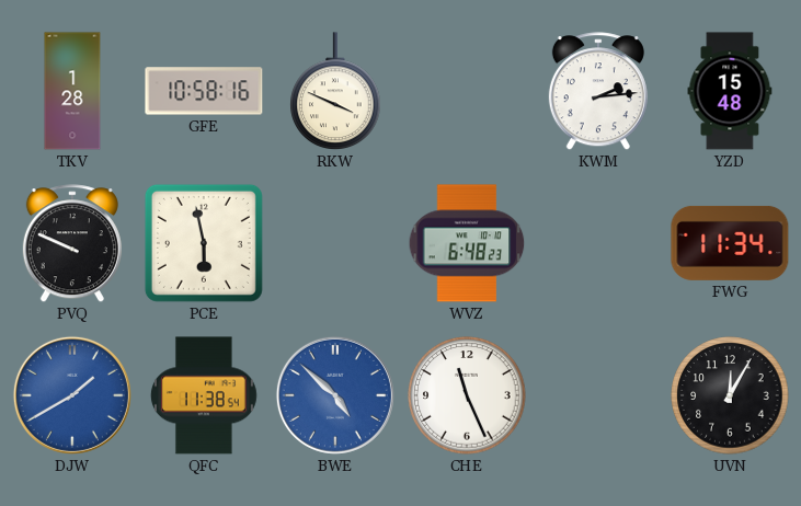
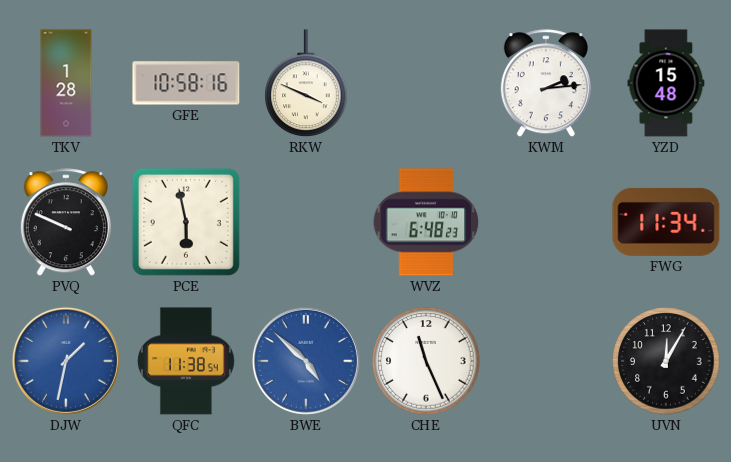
DJW: 1:40 -> 1:32
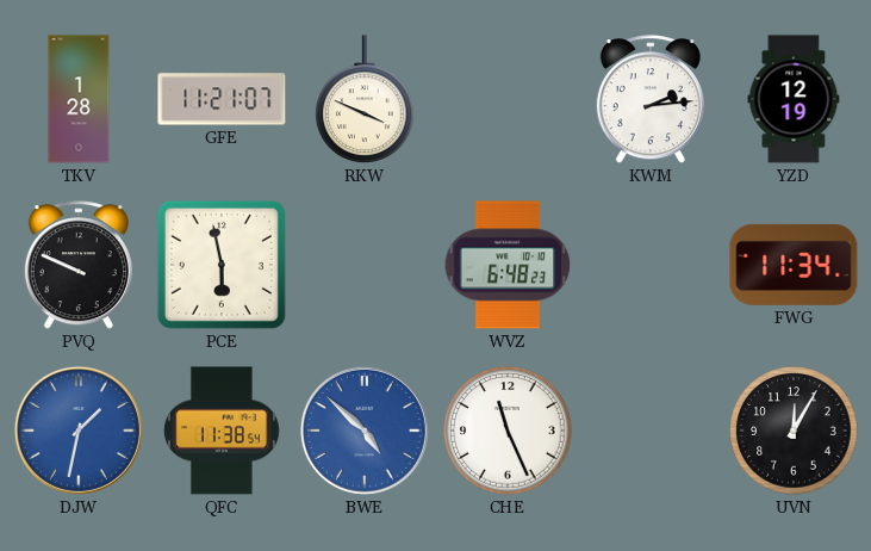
GFE: 10:58 -> 11:21
YZD: 15:48 -> 12:19
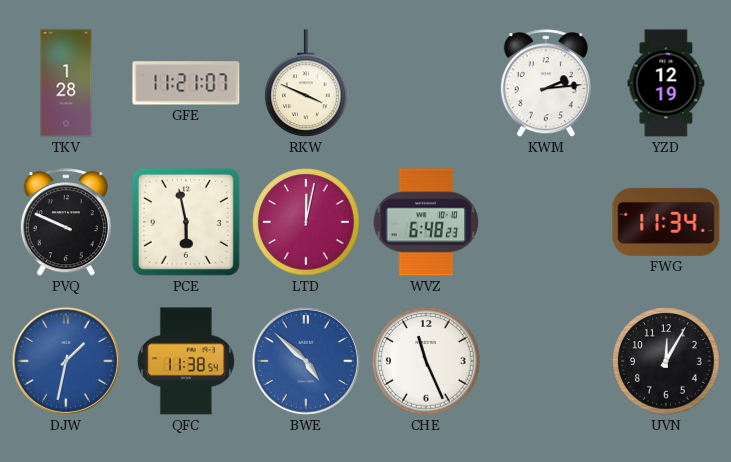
LTD: none -> 12:02
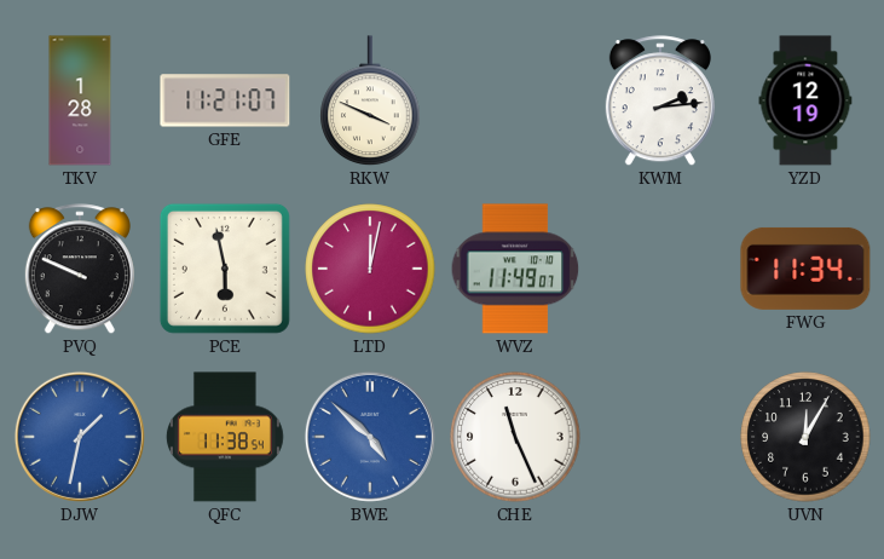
WVZ: 6:48 -> 11:49
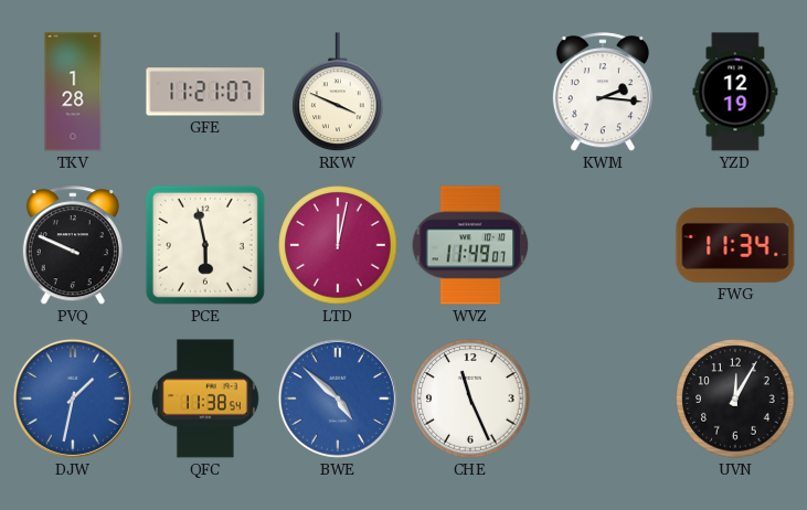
KWM: 2:14 -> 2:16
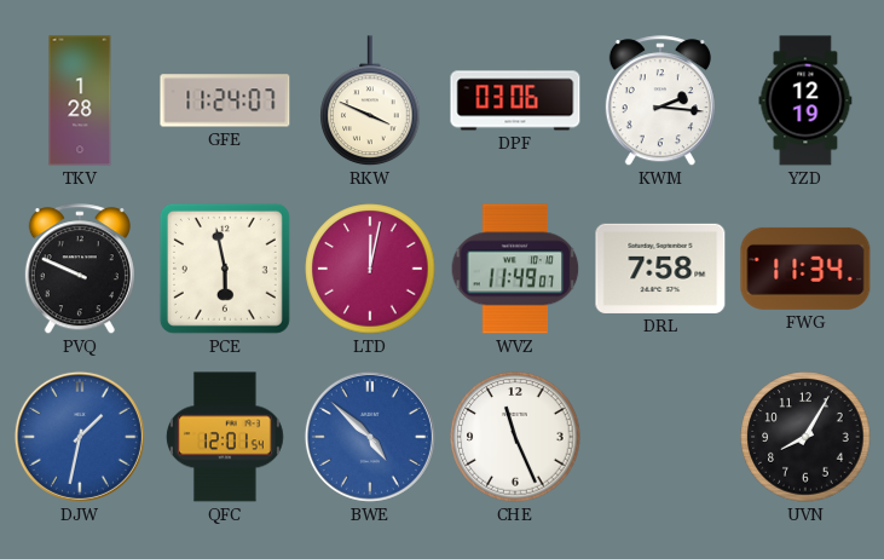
GFE: 11:21 -> 11:24
DPF: none -> 03:06
DRL: none -> 7:58
QFC: 11:38 -> 12:01
UVN: 12:05 -> 8:05
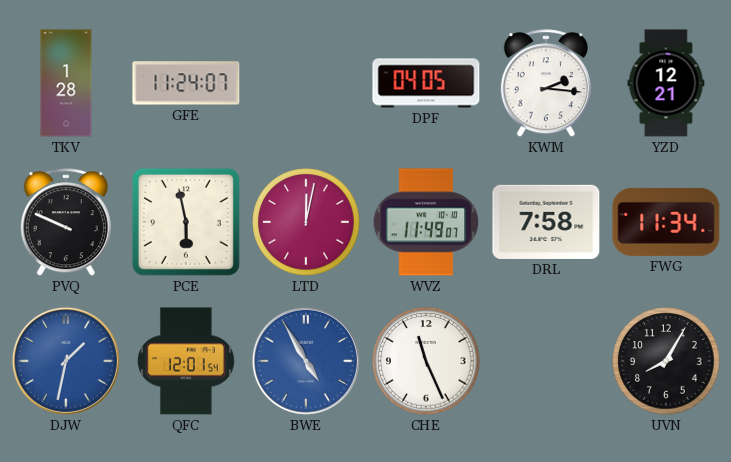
RKW: 3:49 -> none
DPF: 03:06 -> 04:05
YZD: 12:19 -> 12:21
BWE: 4:52 -> 4:55
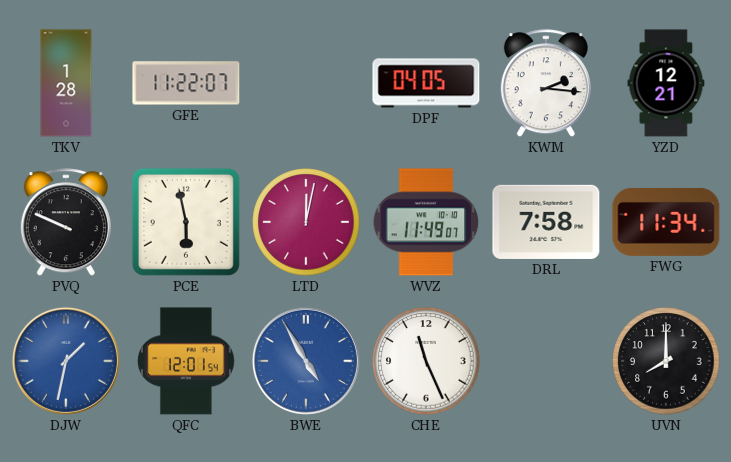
GFE: 11:24 -> 11:22
UVN: 8:05 -> 8:00
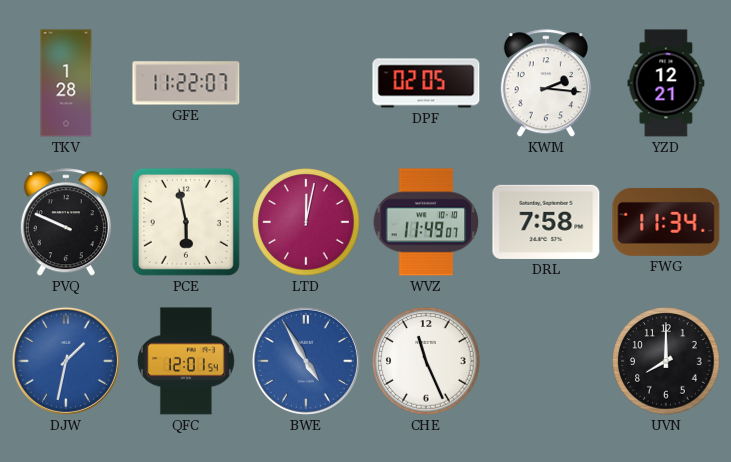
DPF: 04:05 -> 02:05
